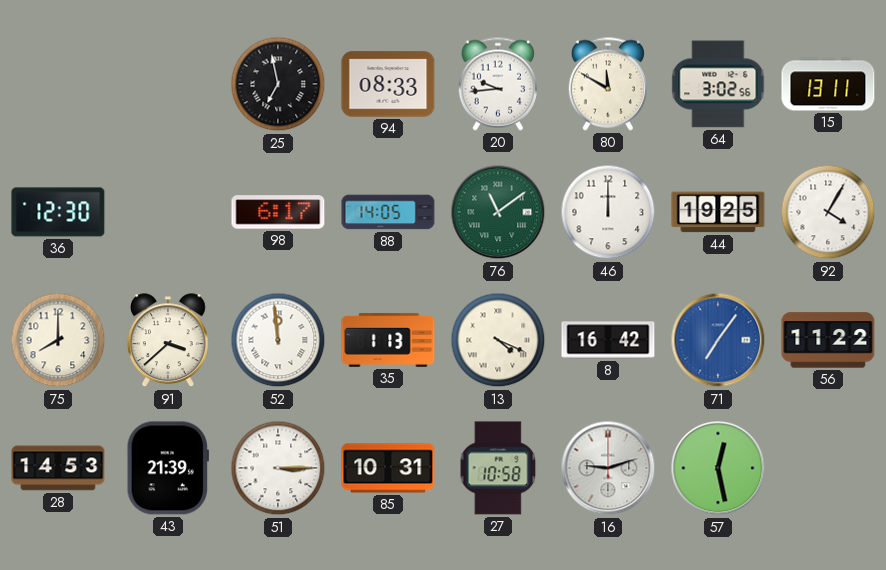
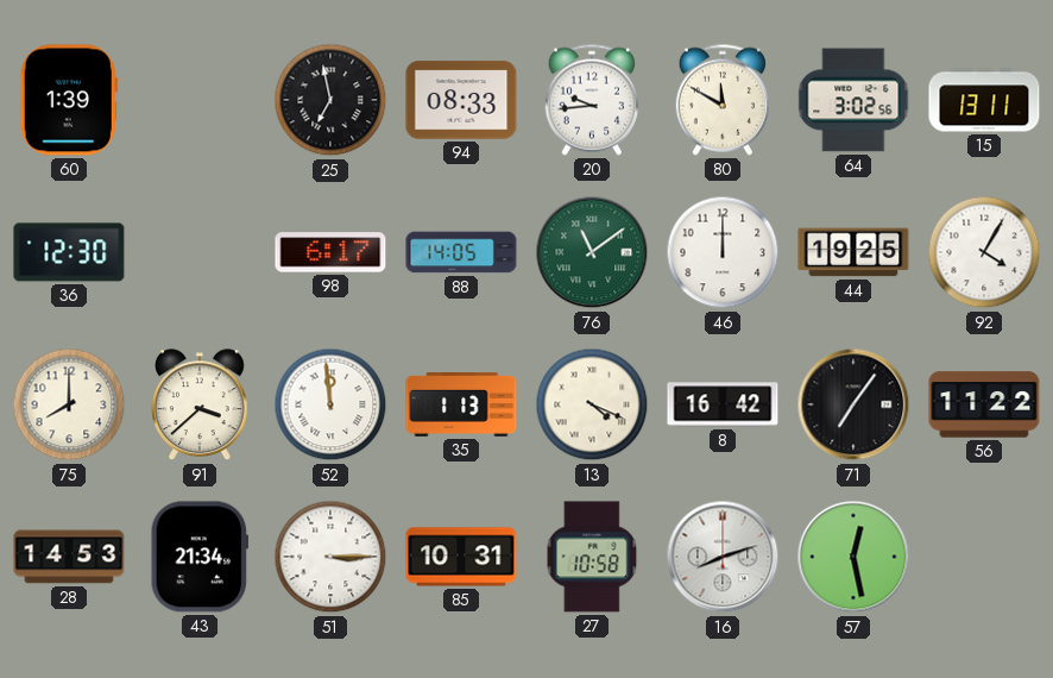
60: none -> 1:39
71 dial: blue -> black
43: 21:39 -> 21:34
16: 9:12 -> 8:12
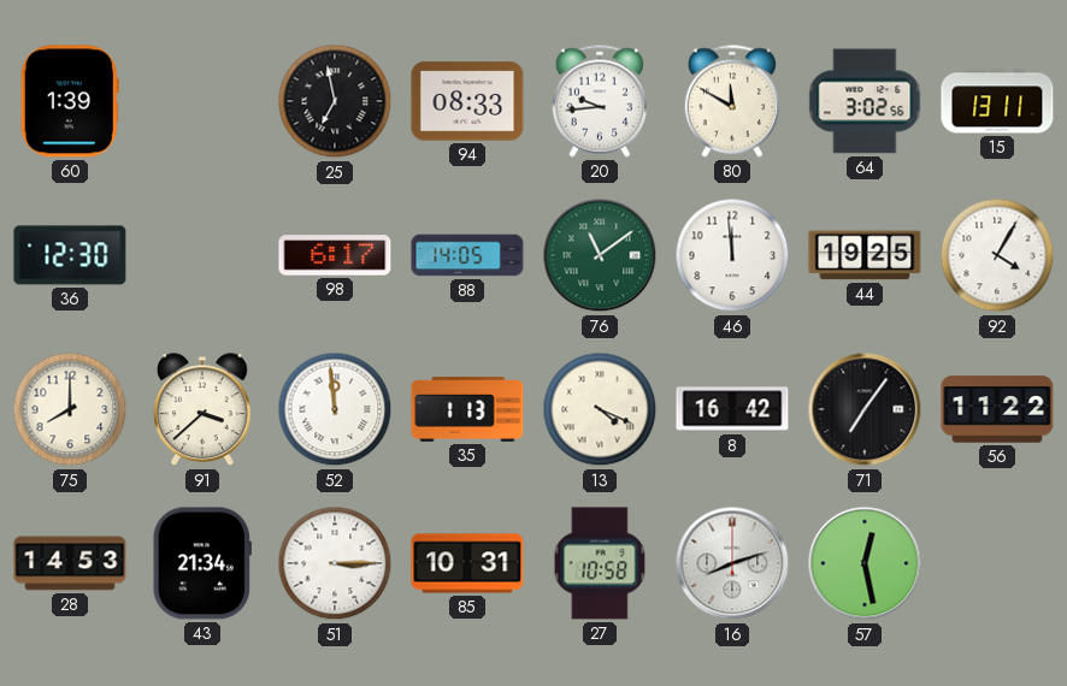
46: 12:00 -> 11:59
